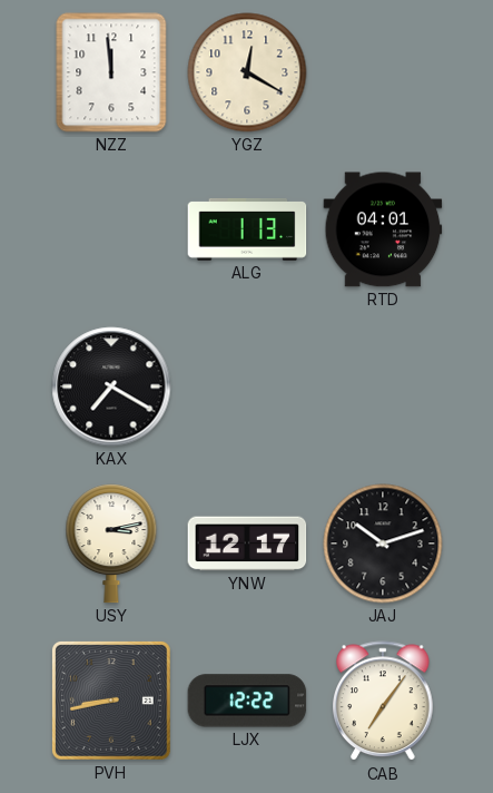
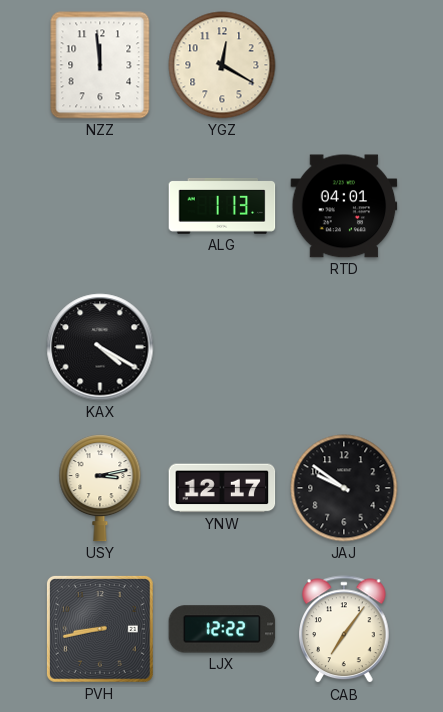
KAX: 7:20 -> 4:20
JAJ: 10:12 -> 9:51
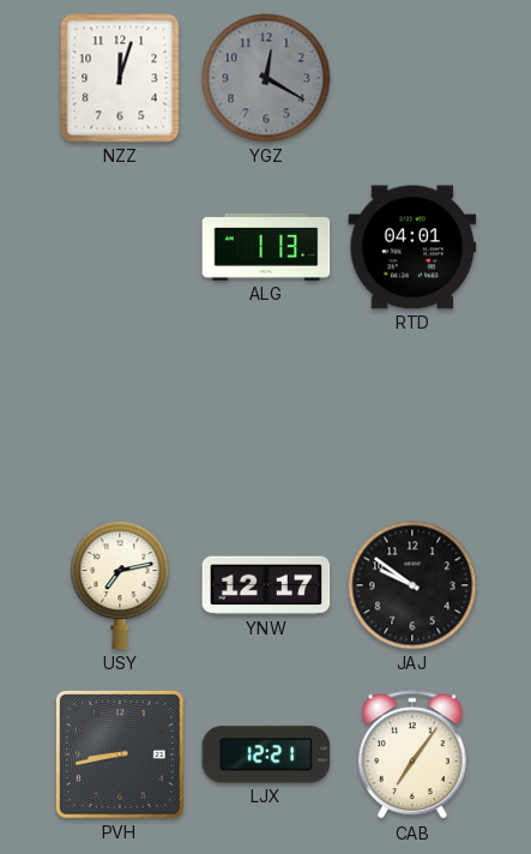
NZZ: 11:59 -> 12:03
YGZ dial: cream -> grey
KAX: 4:20 -> none
USY: 3:13 -> 7:13
LJX: 12:22 -> 12:21
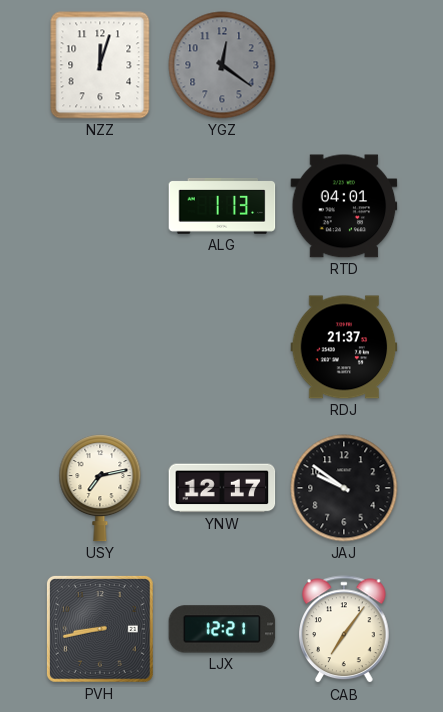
YGZ: 12:20 -> 12:21
RDJ: none -> 21:37
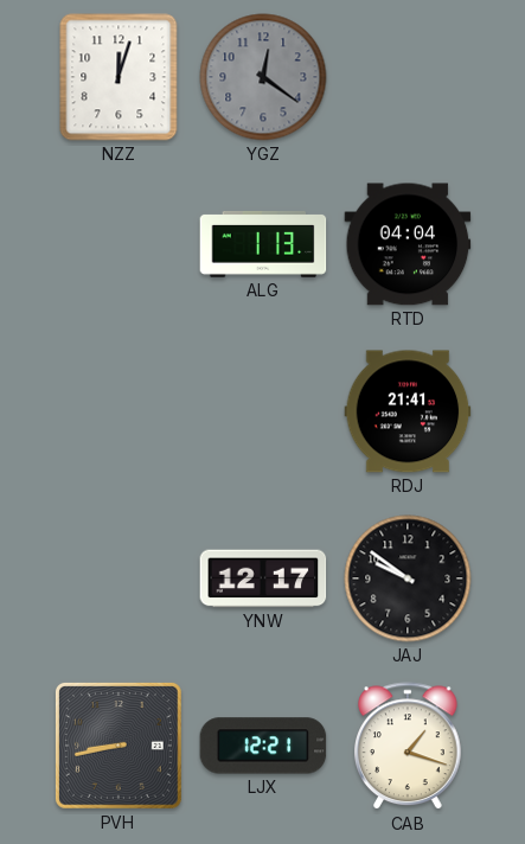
RTD: 04:01 -> 04:04
RDJ: 21:37 -> 21:41
USY: 7:13 -> none
CAB: 7:06 -> 1:18
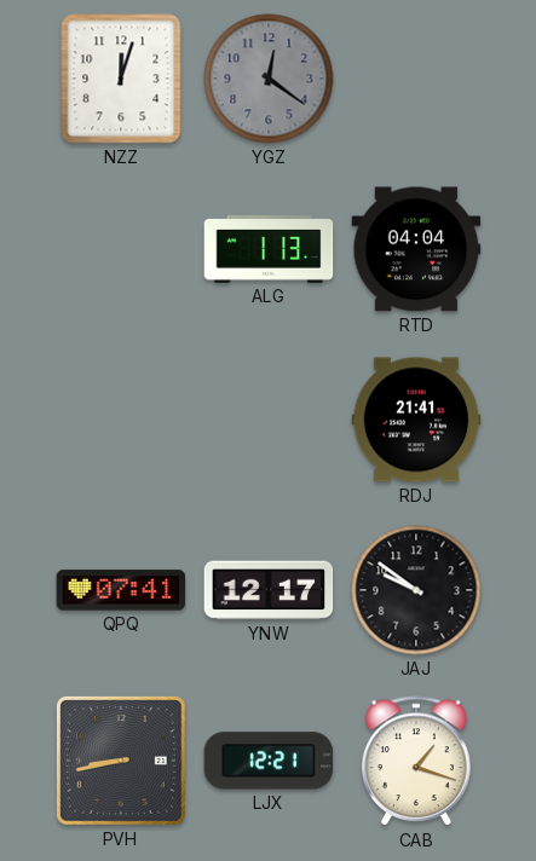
QPQ: none -> 07:41
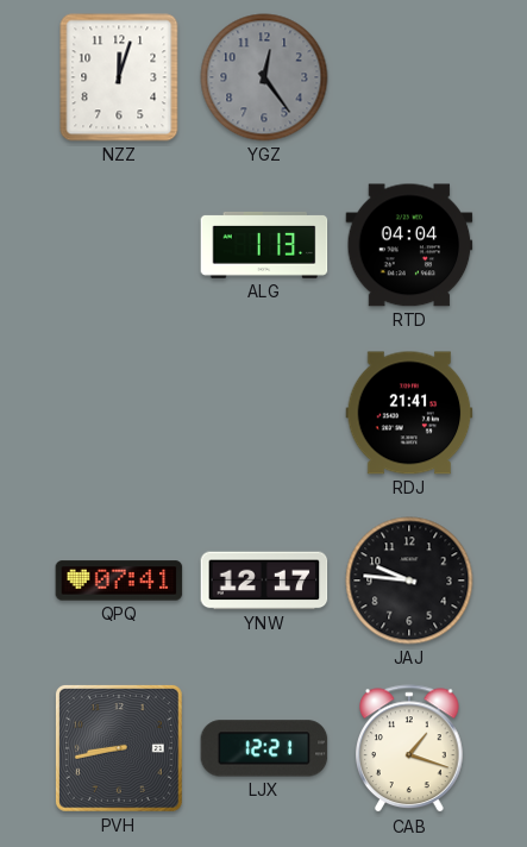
YGZ: 12:21 -> 12:24
JAJ: 9:51 -> 9:46
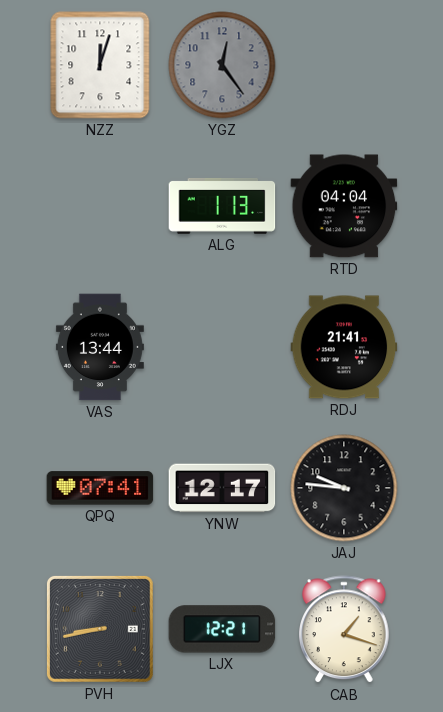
VAS: none -> 13:44
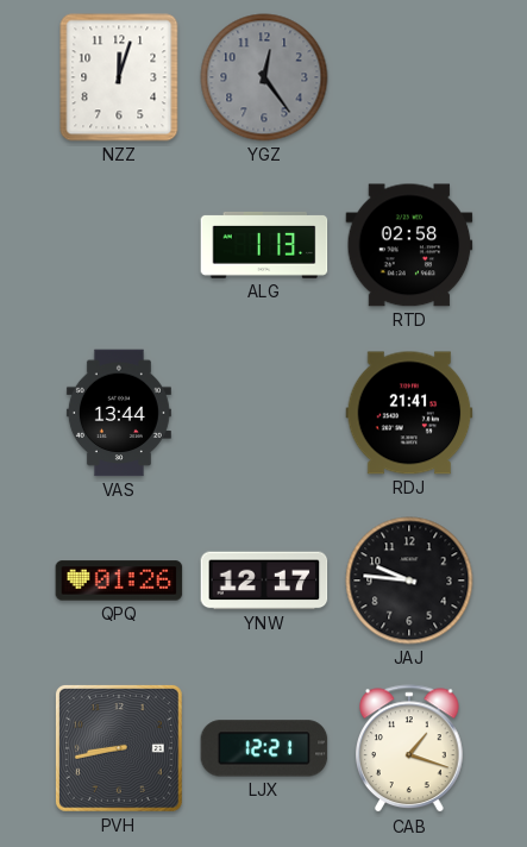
RTD: 04:04 -> 02:58
QPQ: 07:41 -> 01:26
